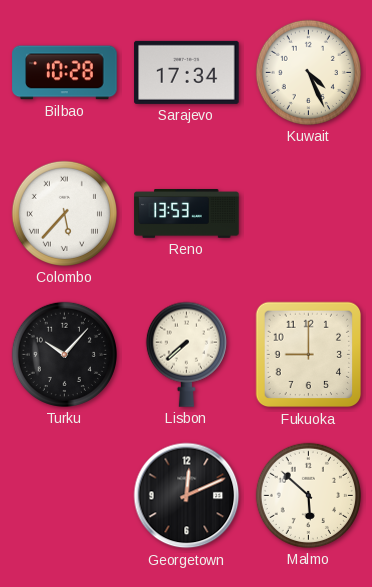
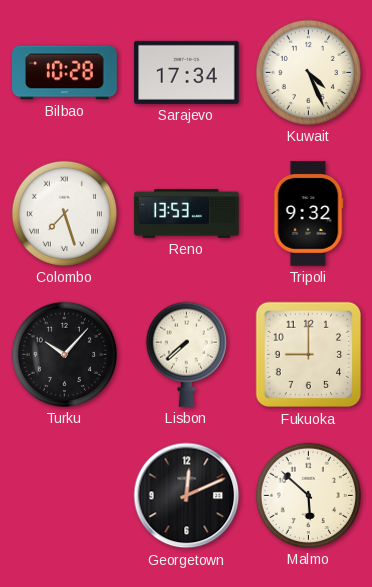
Colombo: 5:37 -> 7:27
Tripoli: none -> 9:32
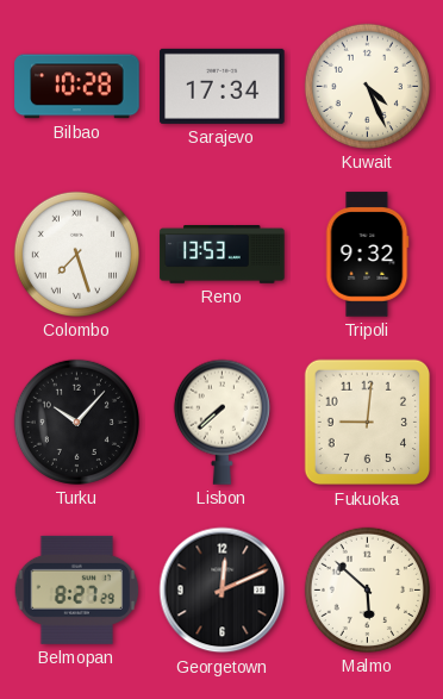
Fukuoka: 9:00 -> 9:01
Belmopan: none -> 8:27
